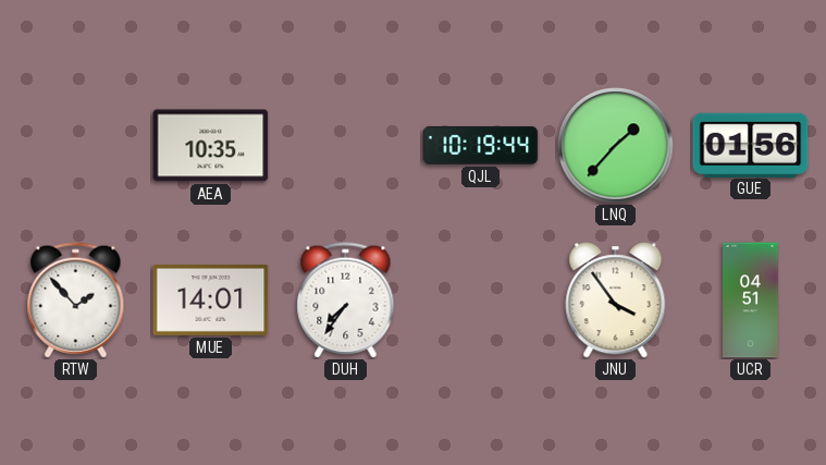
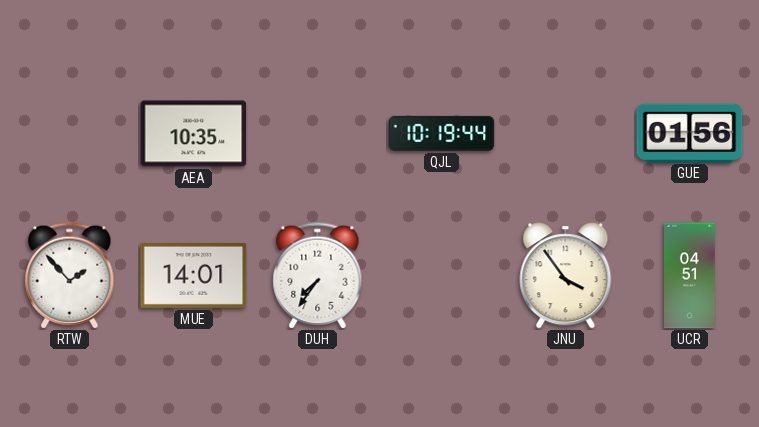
LNQ: 1:37 -> none
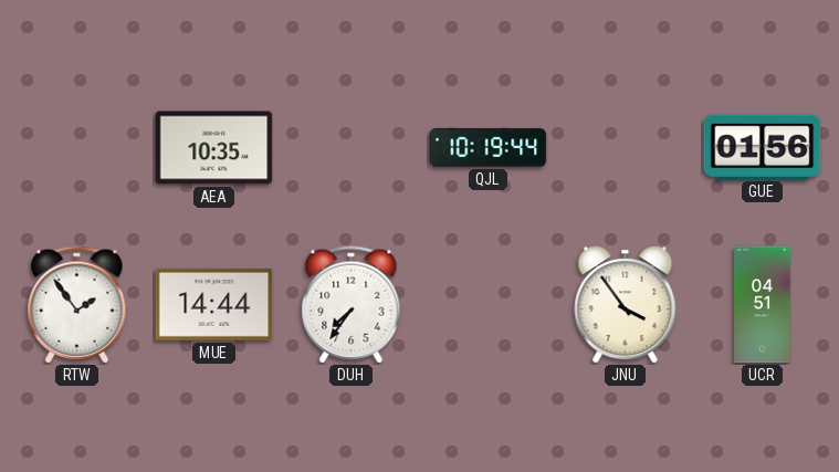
RTW: 1:53 -> 1:54
MUE: 14:01 -> 14:44
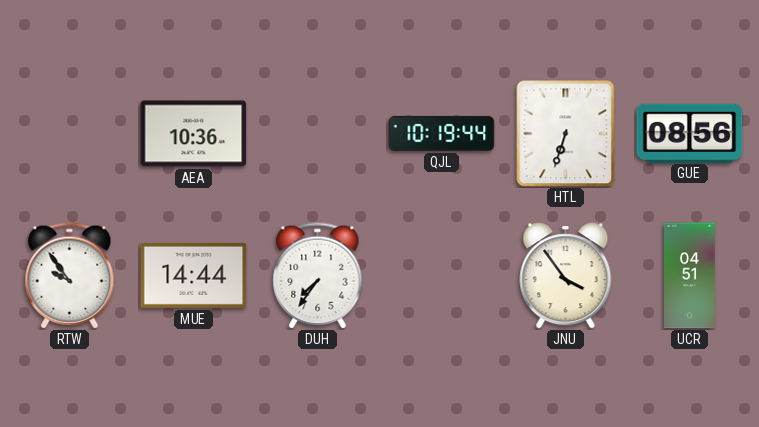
AEA: 10:35 -> 10:36
HTL: none -> 6:33
GUE: 01:56 -> 08:56
RTW: 1:54 -> 9:54
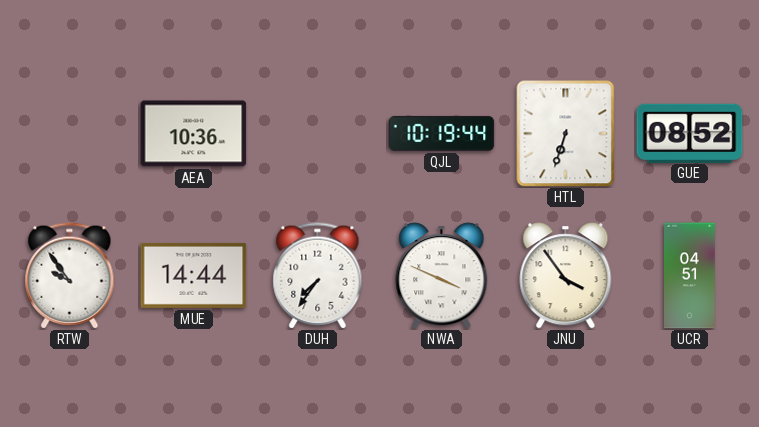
GUE: 08:56 -> 08:52
NWA: none -> 3:49
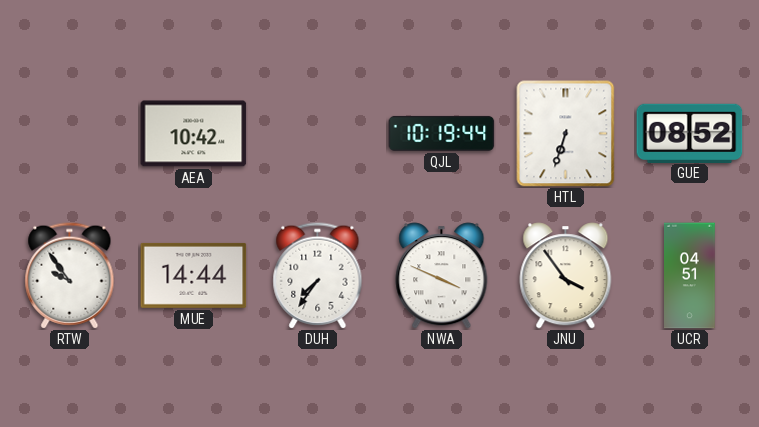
AEA: 10:36 -> 10:42
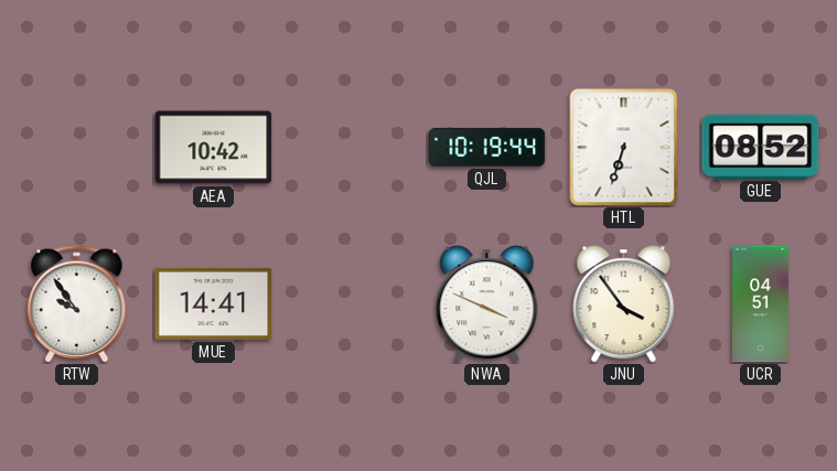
MUE: 14:44 -> 14:41
DUH: 7:36 -> none
